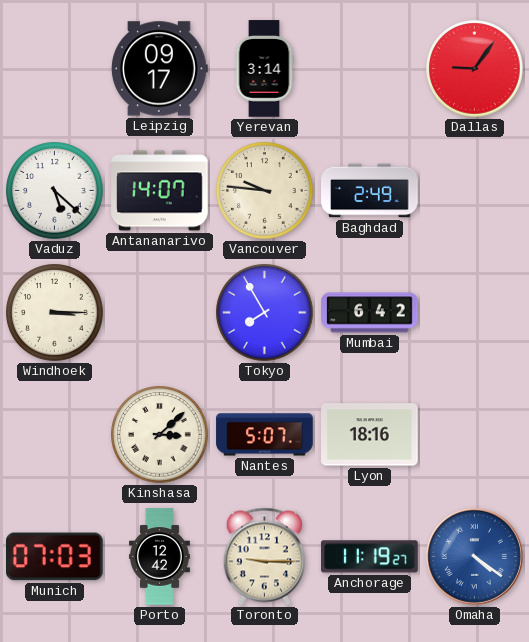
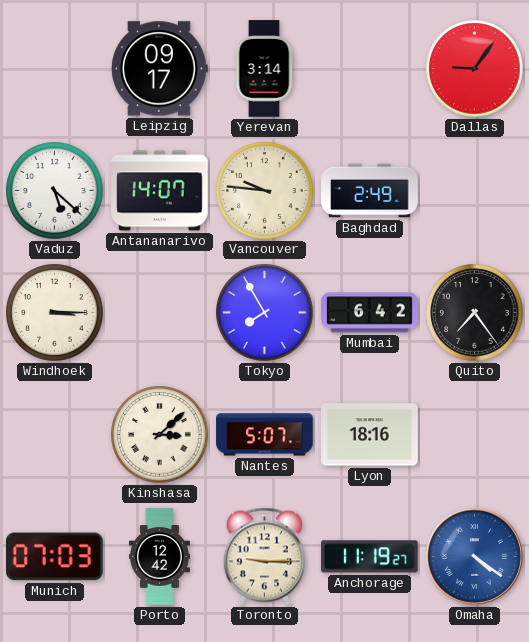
Quito: none -> 7:24
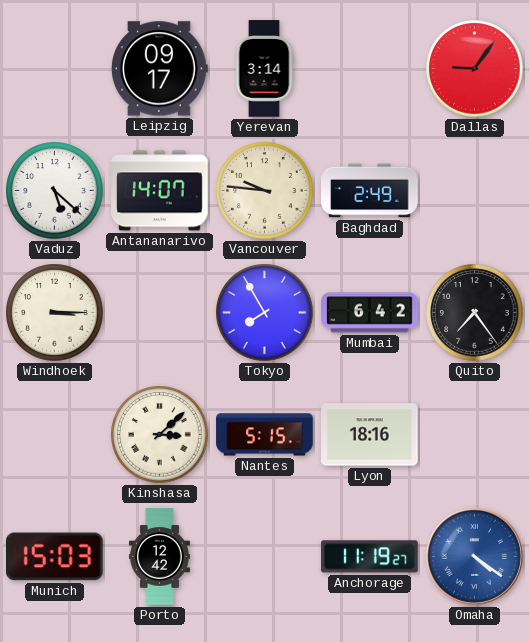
Nantes: 5:07 -> 5:15
Munich: 07:03 -> 15:03
Toronto: 9:15 -> none
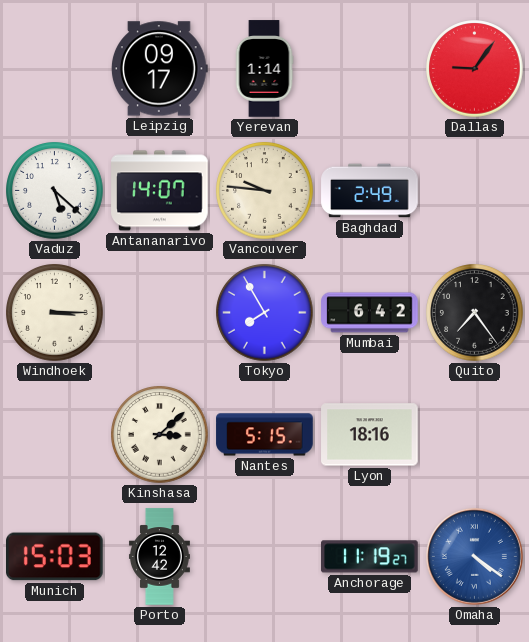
Yerevan: 3:14 -> 1:14
